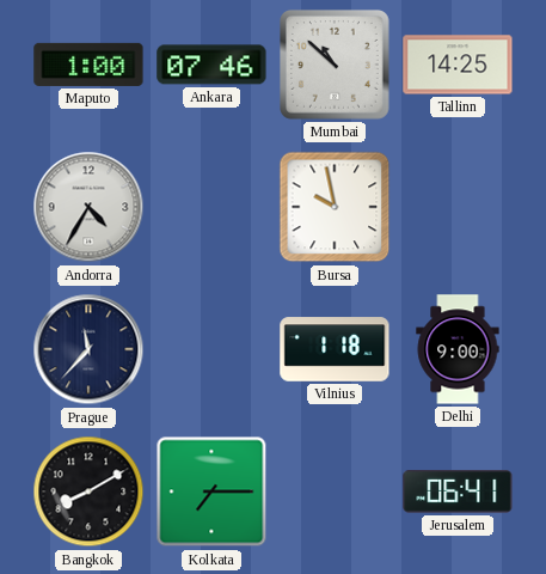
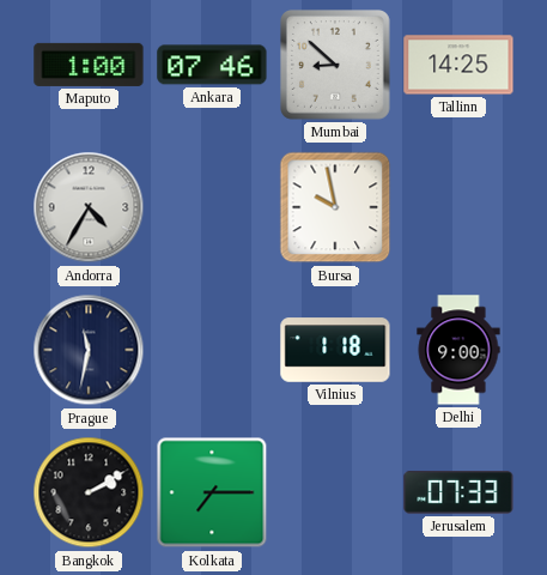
Mumbai: 10:52 -> 8:52
Prague: 11:37 -> 11:32
Bangkok: 8:10 -> 2:10
Jerusalem: 06:41 -> 07:33
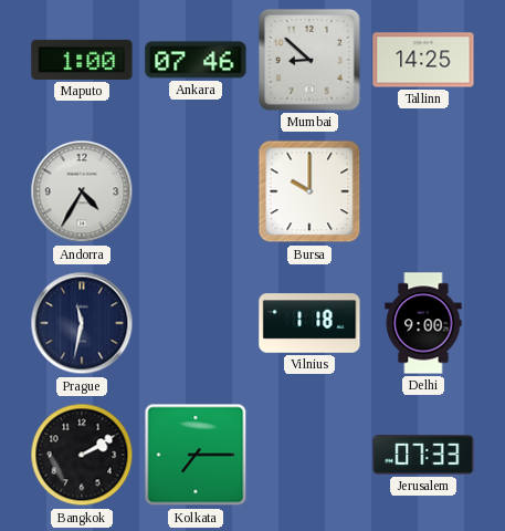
Bursa: 9:58 -> 10:00
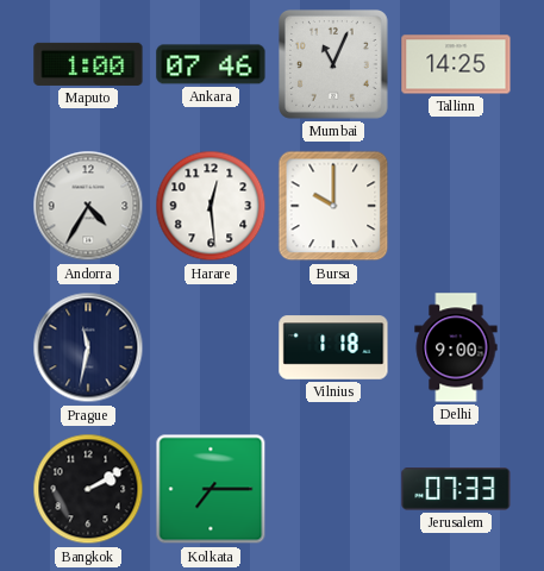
Mumbai: 8:52 -> 11:04
Harare: none -> 12:29
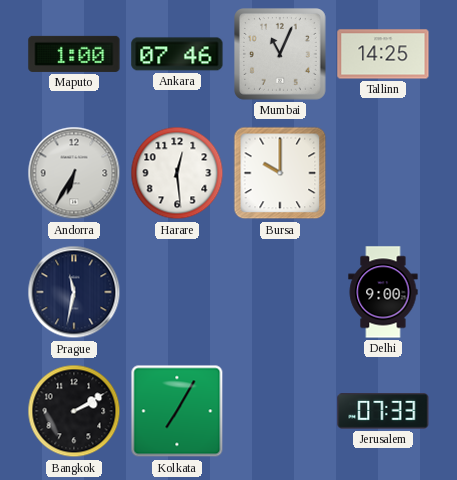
Andorra: 4:35 -> 6:35
Vilnius: 1:18 -> none
Kolkata: 7:15 -> 7:05
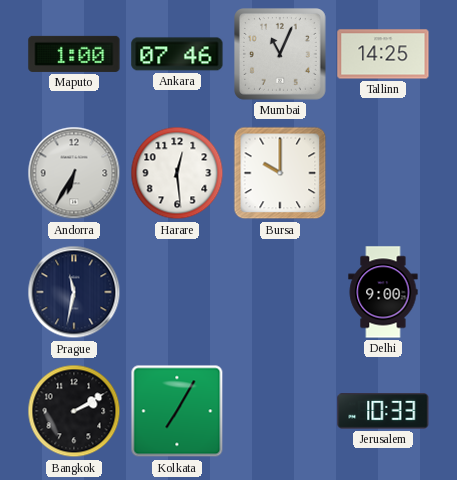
Jerusalem: 07:33 -> 10:33
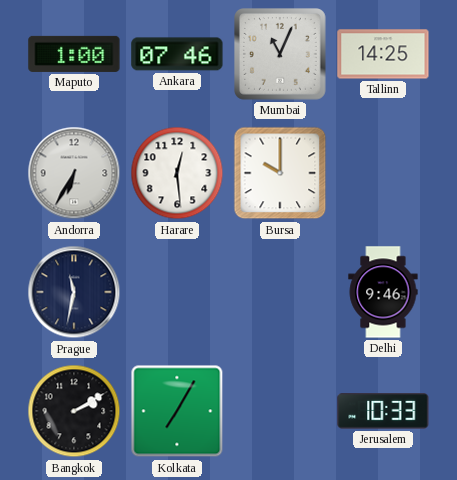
Delhi: 9:00 -> 9:46
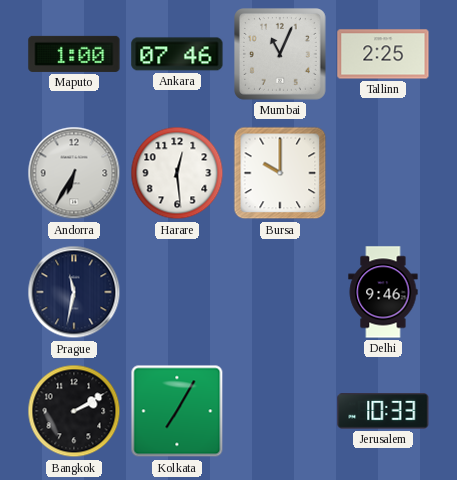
Tallinn: 14:25 -> 2:25
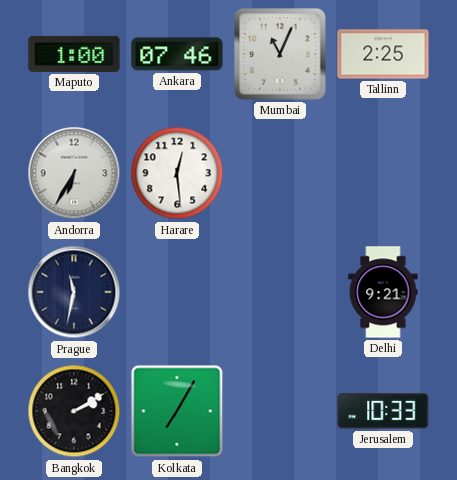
Bursa: 10:00 -> none
Delhi: 9:46 -> 9:21
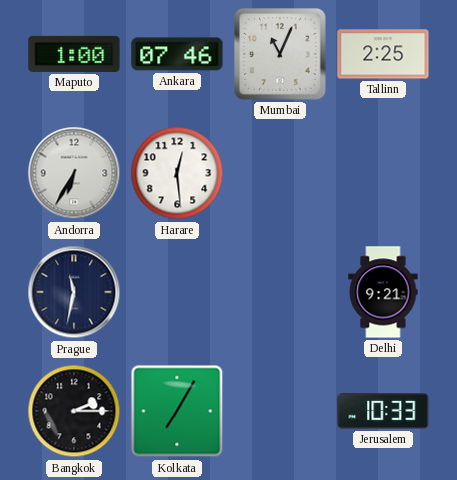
Bangkok: 2:10 -> 2:15
